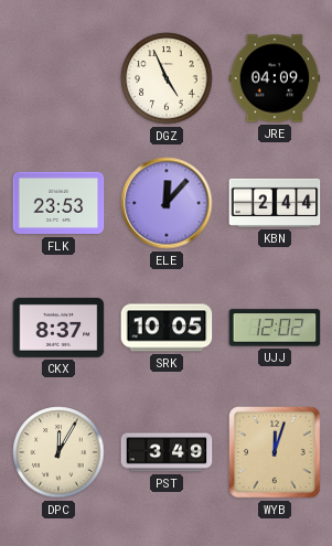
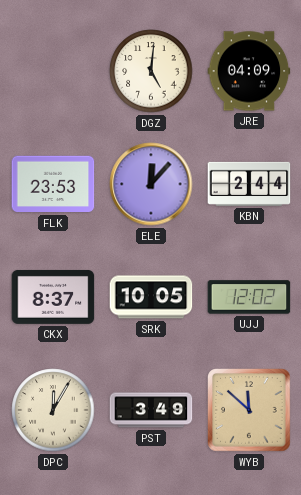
DGZ: 4:56 -> 5:01
WYB: 12:03 -> 11:52
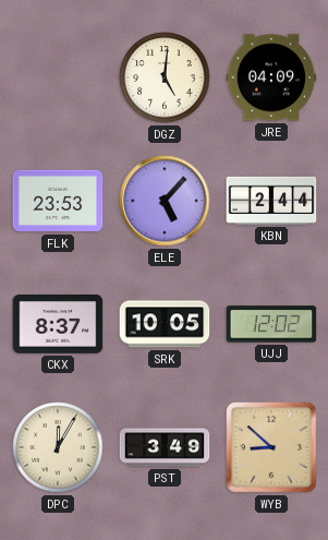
ELE: 12:07 -> 5:07
WYB: 11:52 -> 8:52
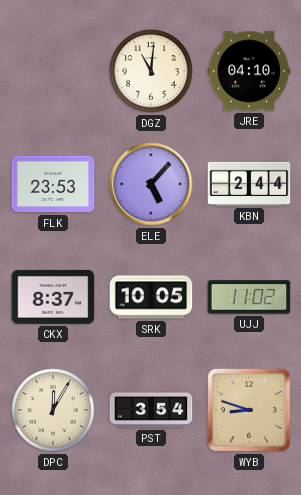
DGZ: 5:01 -> 11:01
JRE: 04:09 -> 04:10
UJJ: 12:02 -> 11:02
PST: 3:49 -> 3:54
WYB: 8:52 -> 8:48
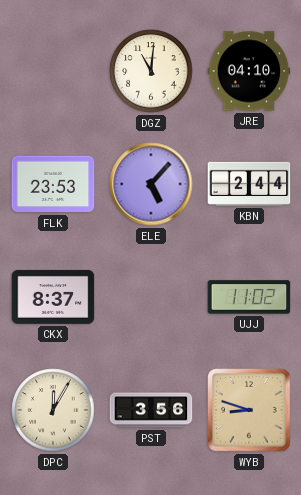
SRK: 10:05 -> none
PST: 3:54 -> 3:56
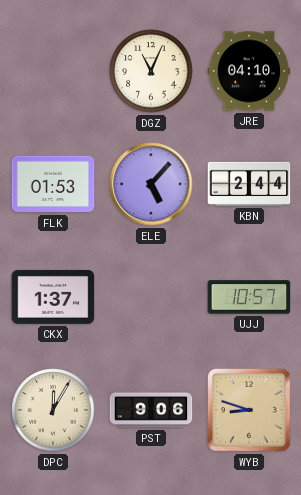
DGZ: 11:01 -> 11:04
FLK: 23:53 -> 01:53
CKX: 8:37 -> 1:37
UJJ: 11:02 -> 10:57
PST: 3:56 -> 9:06
